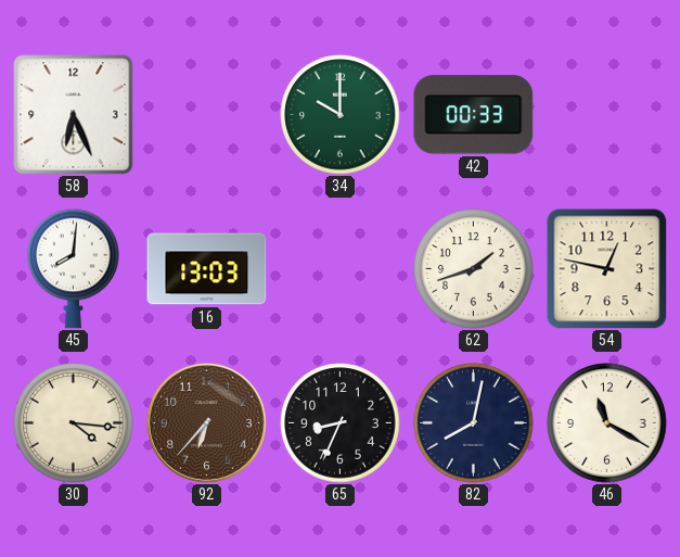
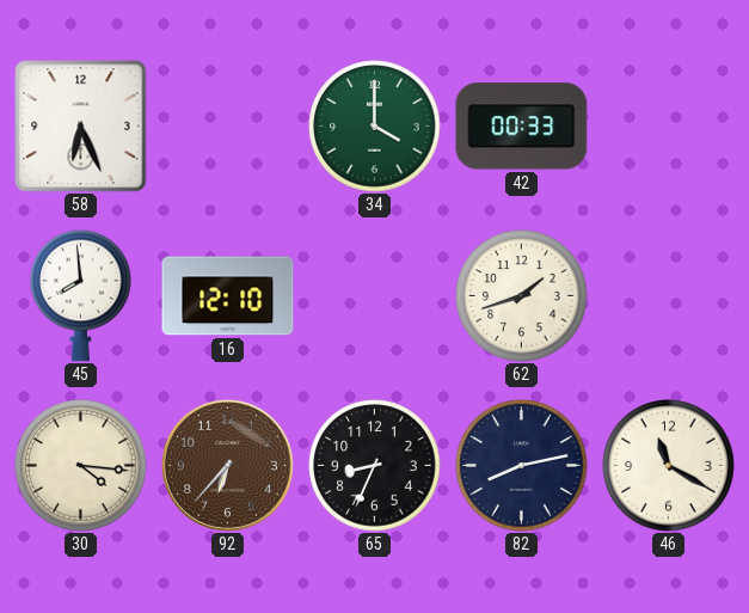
34: 10:00 -> 4:00
45: 8:01 -> 7:59
16: 13:03 -> 12:10
54: 12:47 -> none
82: 8:02 -> 8:13
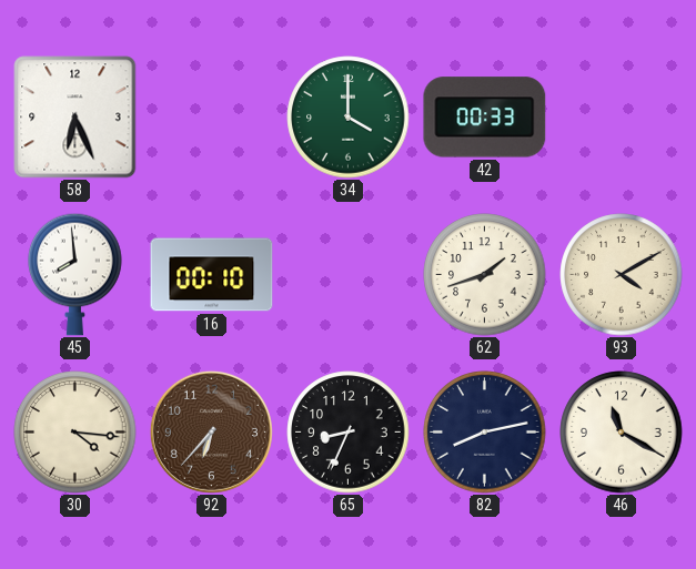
16: 12:10 -> 00:10
93: none -> 4:10
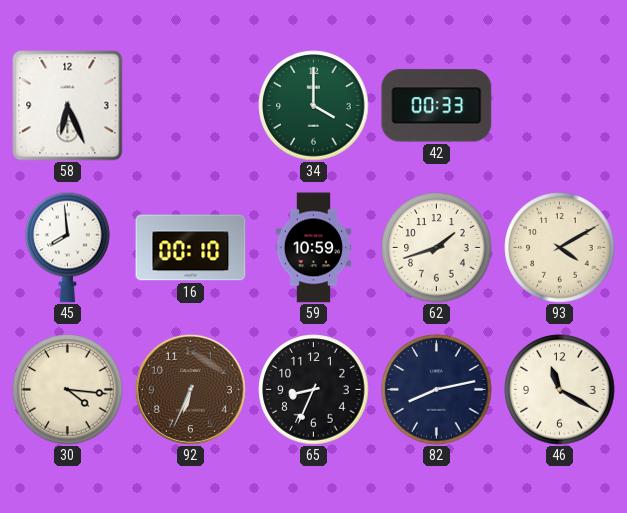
59: none -> 10:59
92: 6:37 -> 6:34
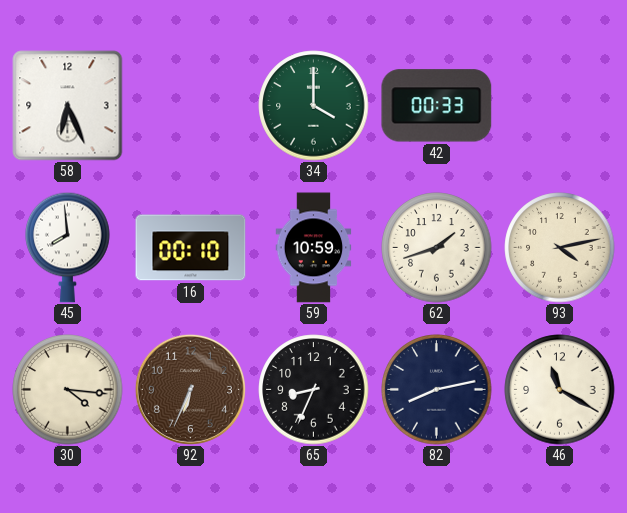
93: 4:10 -> 4:13
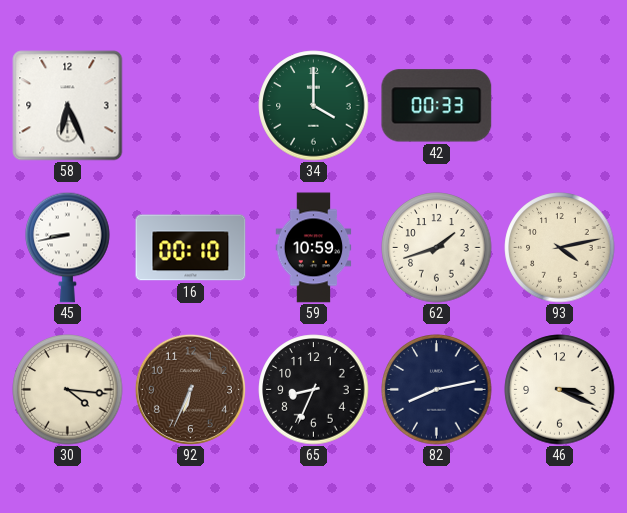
45: 7:59 -> 8:43
46: 11:20 -> 3:19
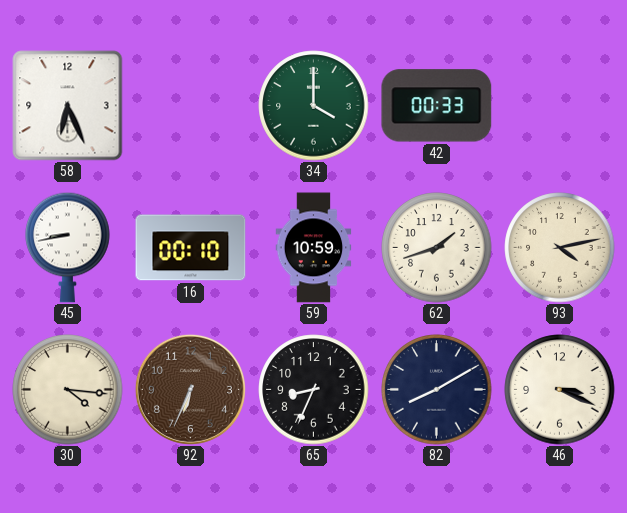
82: 8:13 -> 8:10
